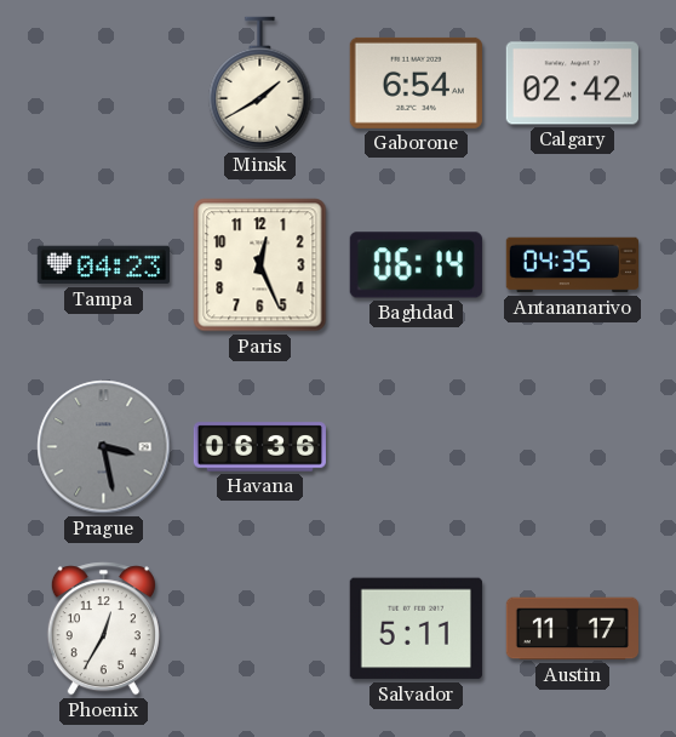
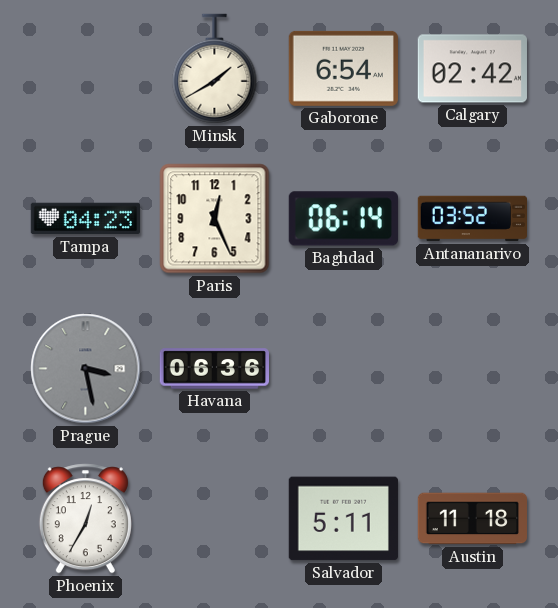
Antananarivo: 04:35 -> 03:52
Austin: 11:17 -> 11:18
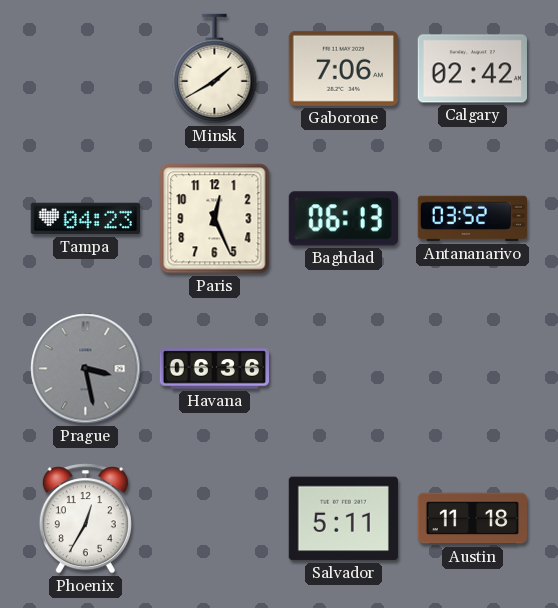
Gaborone: 6:54 -> 7:06
Baghdad: 06:14 -> 06:13
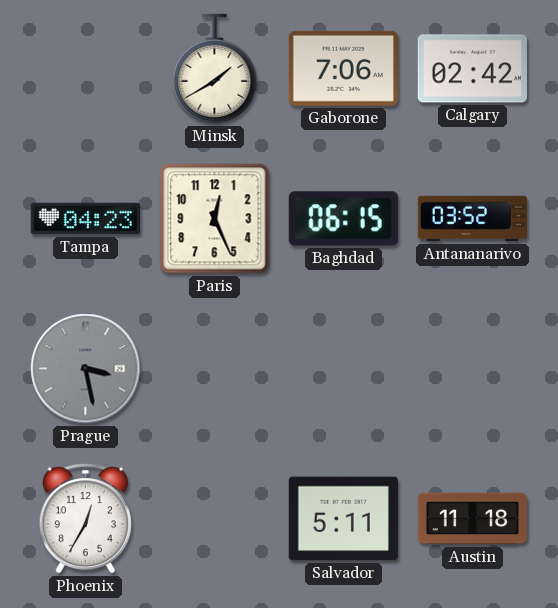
Baghdad: 06:13 -> 06:15
Havana: 06:36 -> none
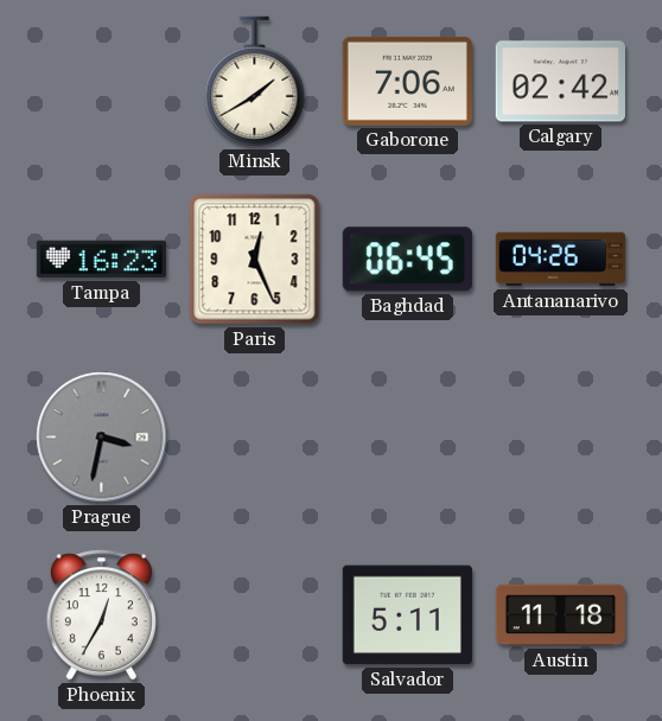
Tampa: 04:23 -> 16:23
Baghdad: 06:15 -> 06:45
Antananarivo: 03:52 -> 04:26
Prague: 3:28 -> 3:32
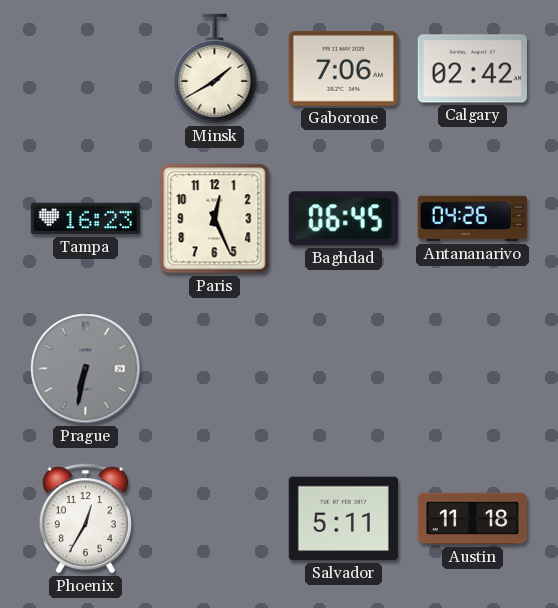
Prague: 3:32 -> 6:32
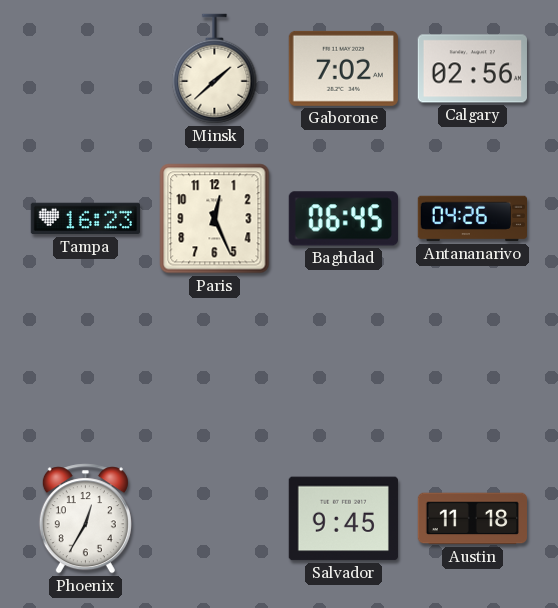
Minsk: 1:40 -> 1:38
Gaborone: 7:06 -> 7:02
Calgary: 02:42 -> 02:56
Prague: 6:32 -> none
Salvador: 5:11 -> 9:45
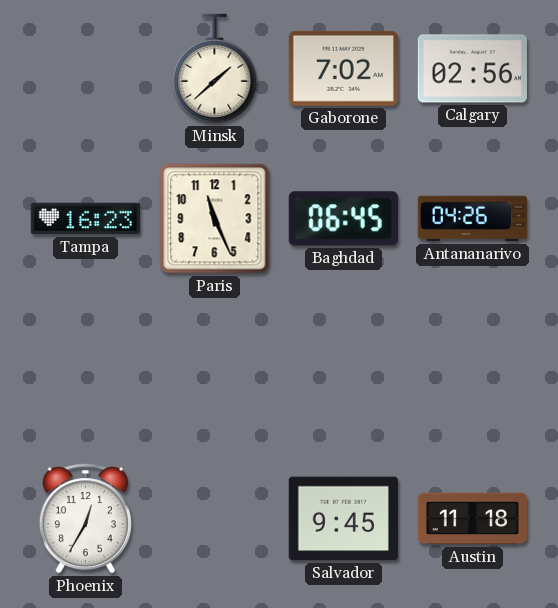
Paris: 12:26 -> 11:26
